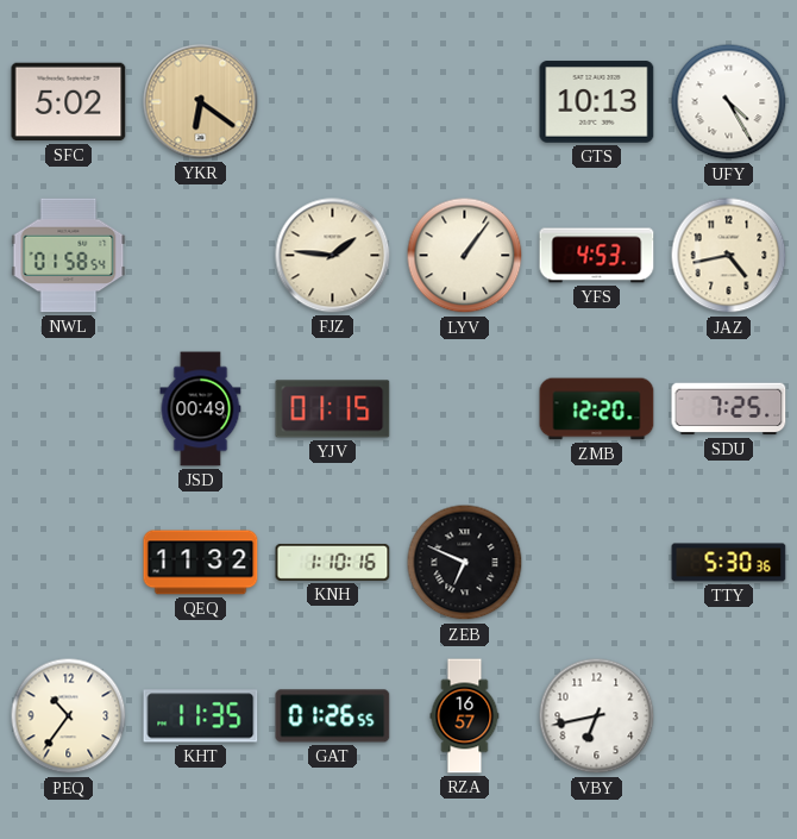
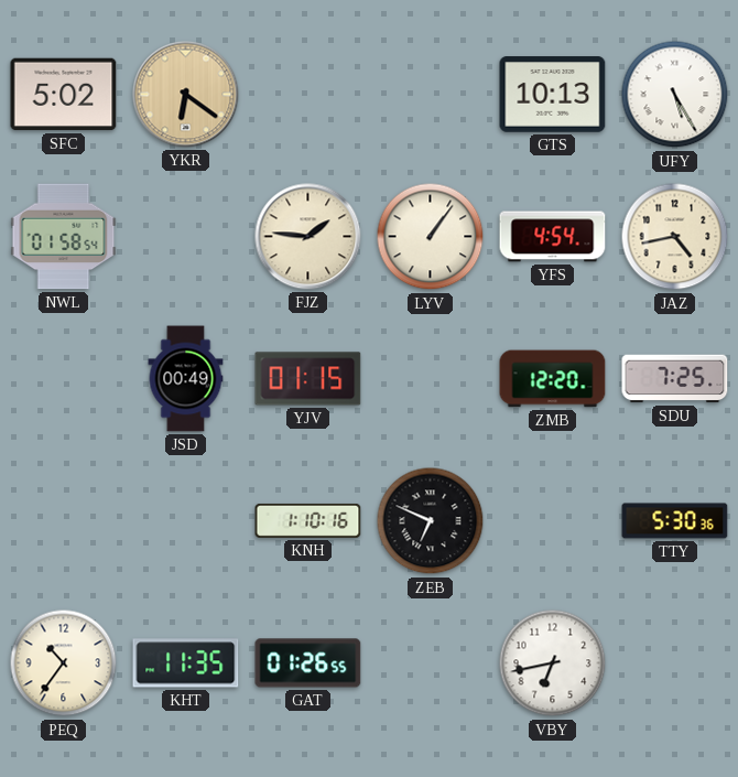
UFY: 4:25 -> 5:25
YFS: 4:53 -> 4:54
QEQ: 11:32 -> none
RZA: 16:57 -> none
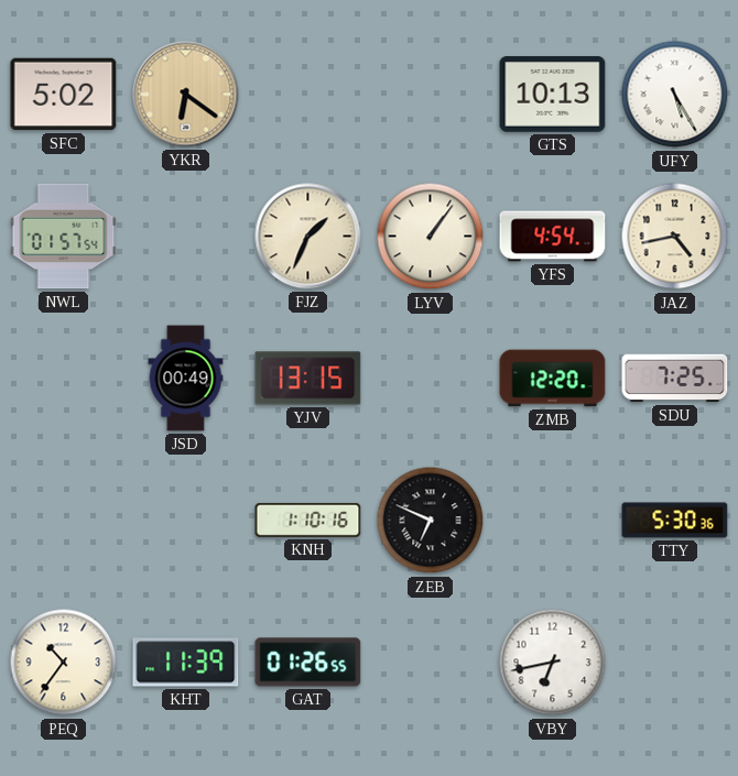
NWL: 01:58 -> 01:57
FJZ: 1:46 -> 1:34
YJV: 01:15 -> 13:15
KHT: 11:35 -> 11:39
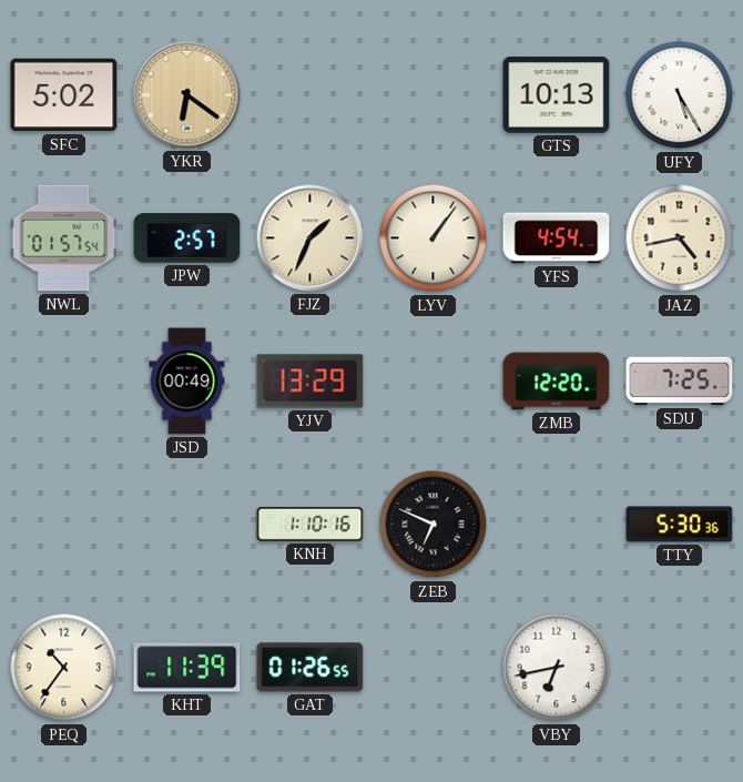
JPW: none -> 2:57
YJV: 13:15 -> 13:29
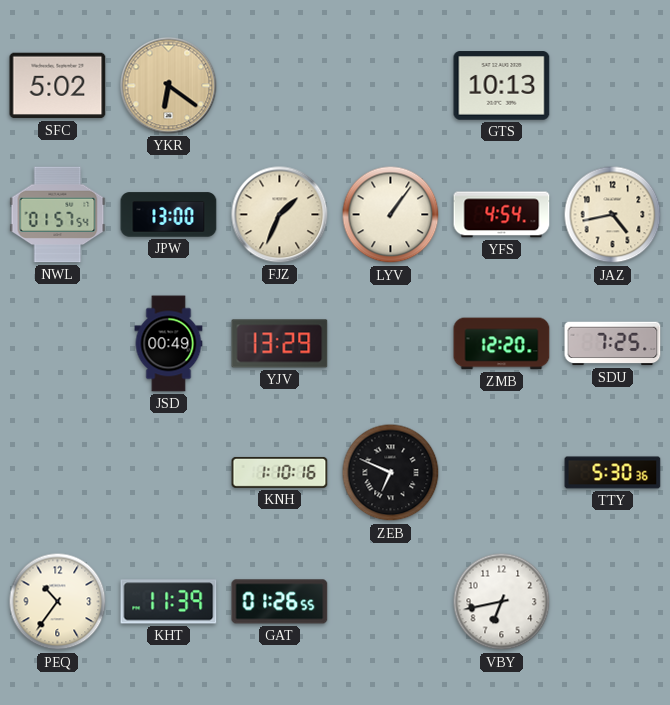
UFY: 5:25 -> none
JPW: 2:57 -> 13:00
